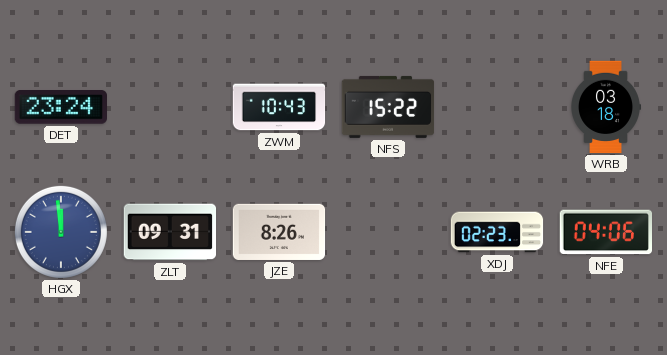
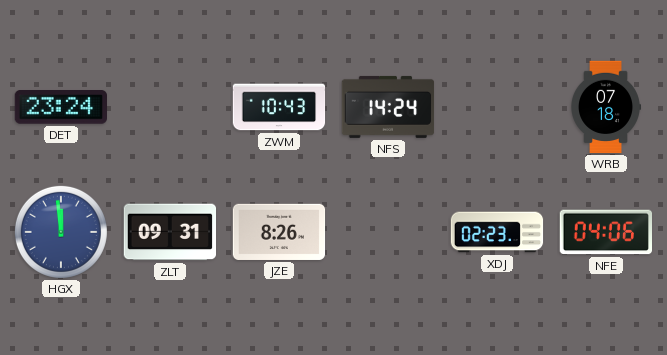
NFS: 15:22 -> 14:24
WRB: 03:18 -> 07:18
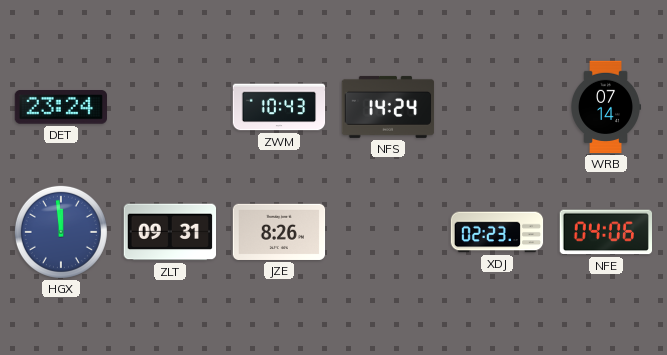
WRB: 07:18 -> 07:14
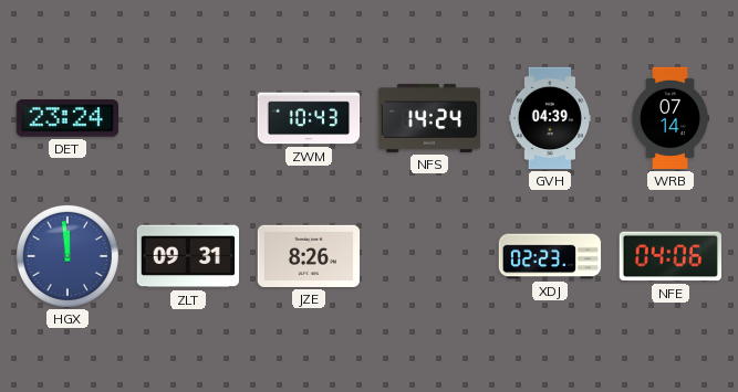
GVH: none -> 04:39
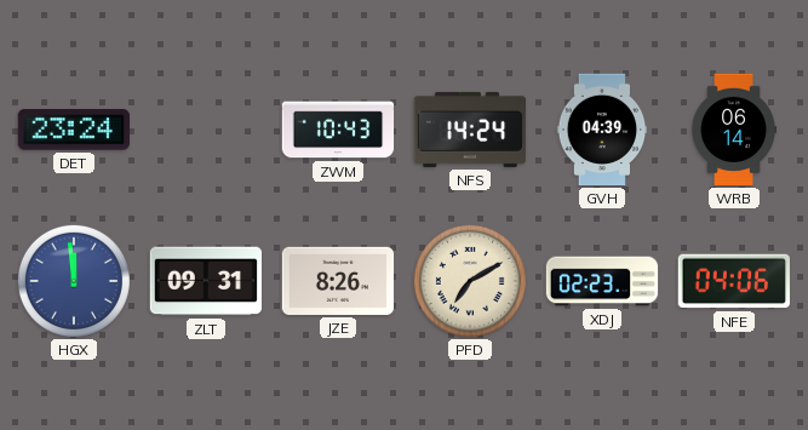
WRB: 07:14 -> 06:14
PFD: none -> 7:10
